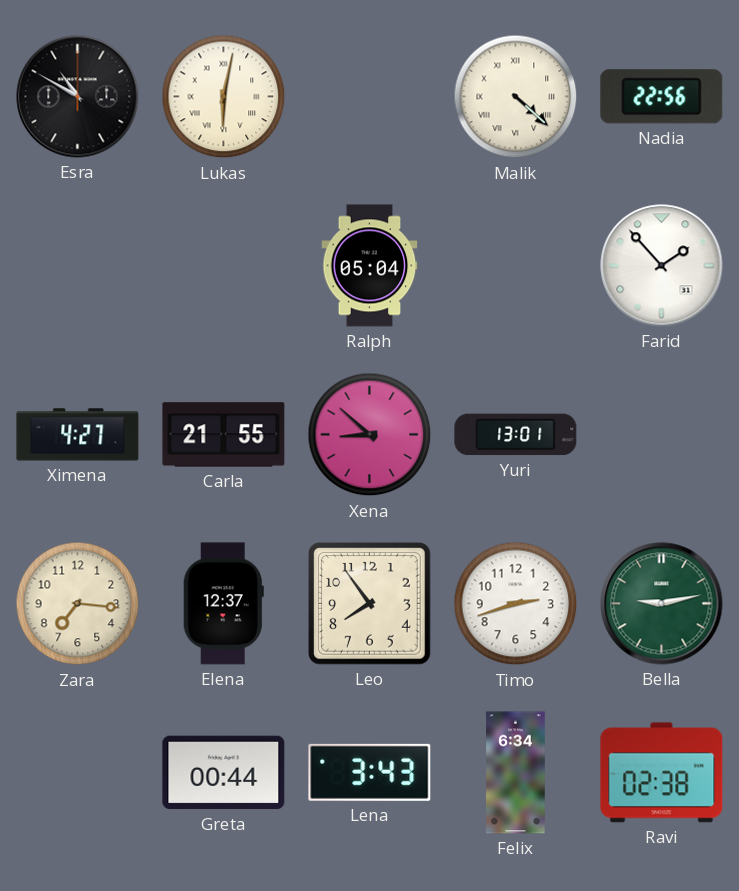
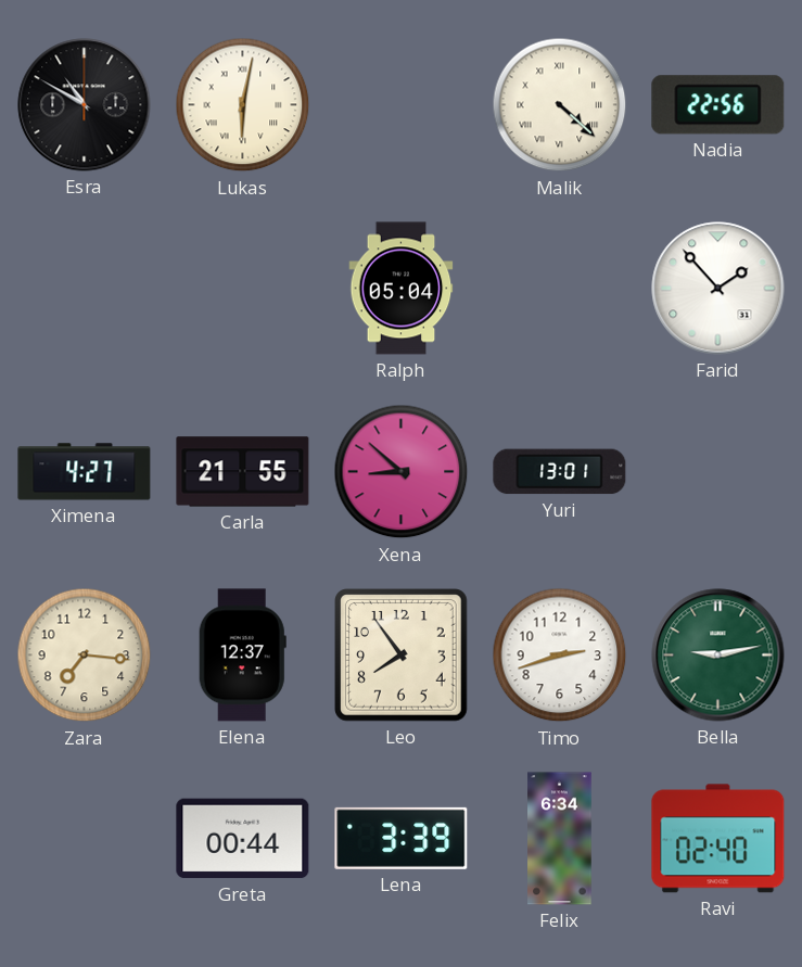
Lena: 3:43 -> 3:39
Ravi: 02:38 -> 02:40
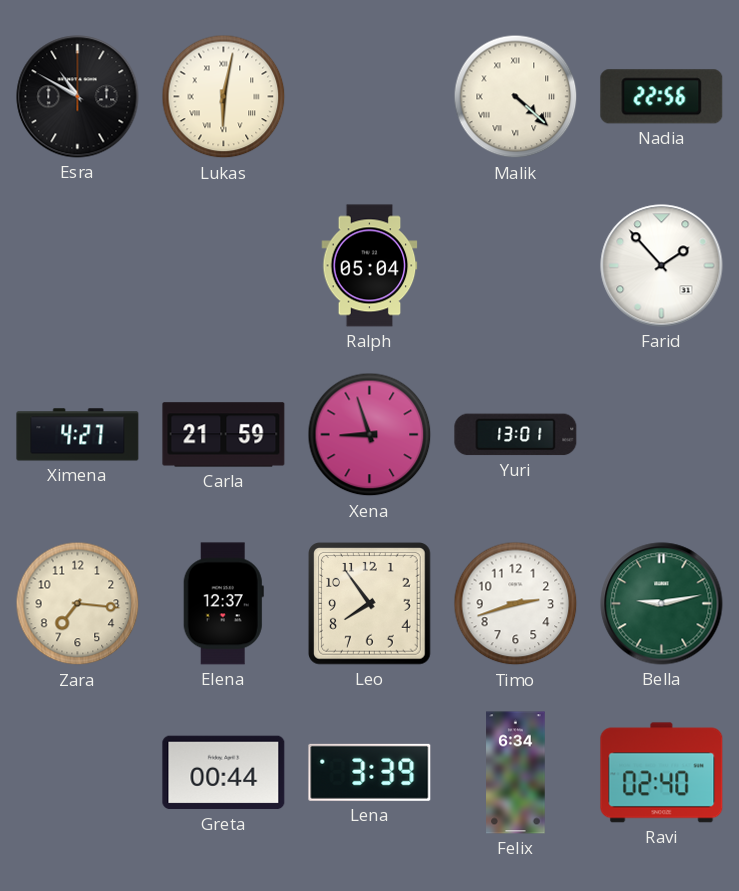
Carla: 21:55 -> 21:59
Xena: 8:52 -> 8:57
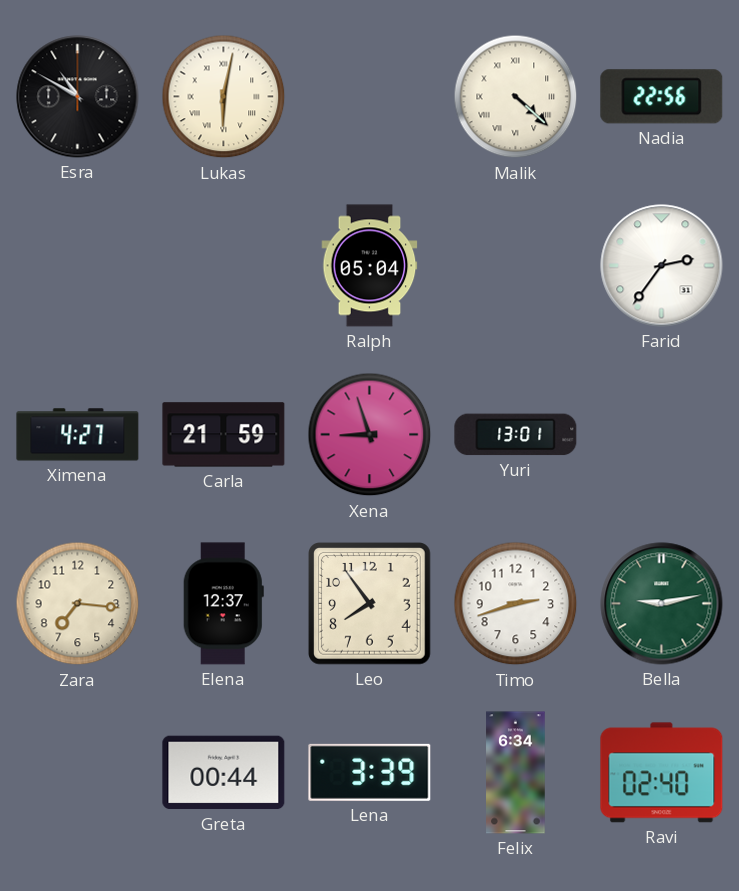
Farid: 1:53 -> 2:36
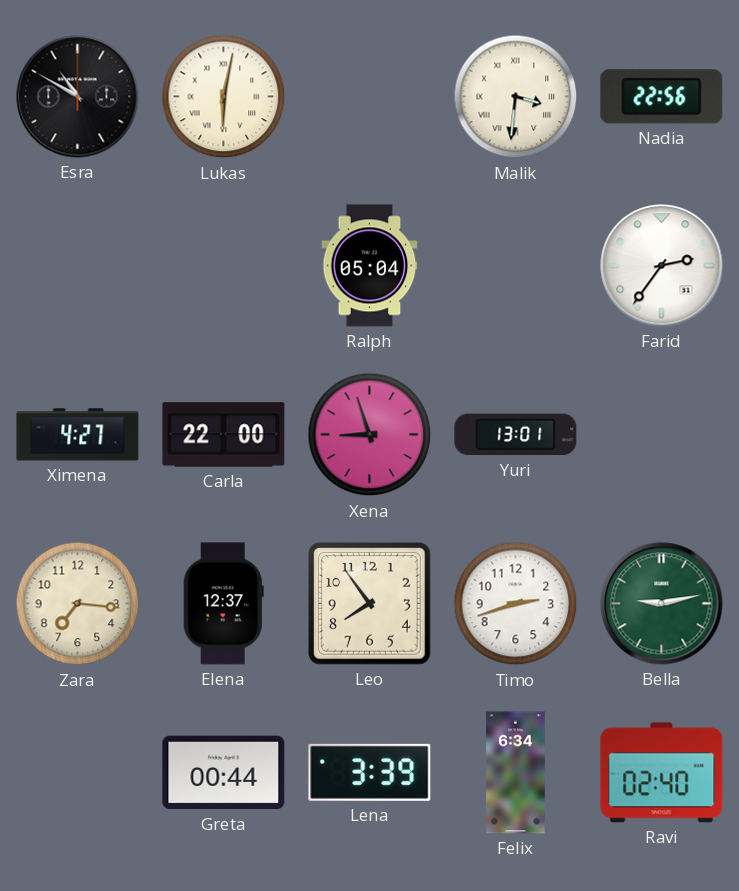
Malik: 4:22 -> 3:31
Carla: 21:59 -> 22:00
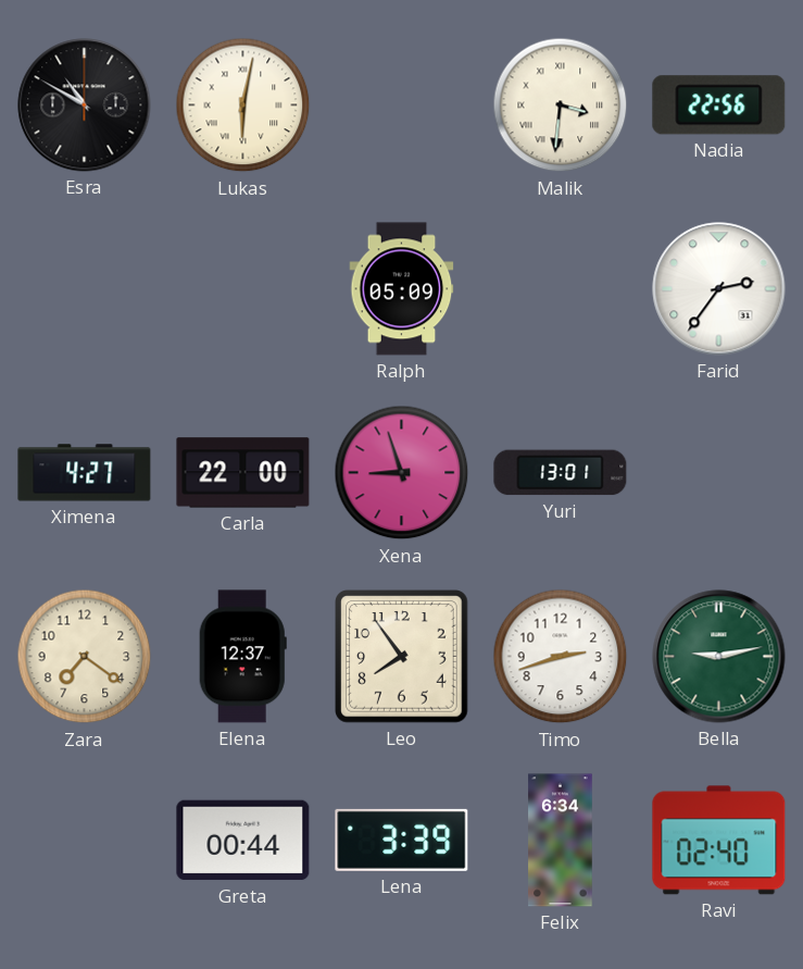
Ralph: 05:04 -> 05:09
Zara: 7:16 -> 7:21
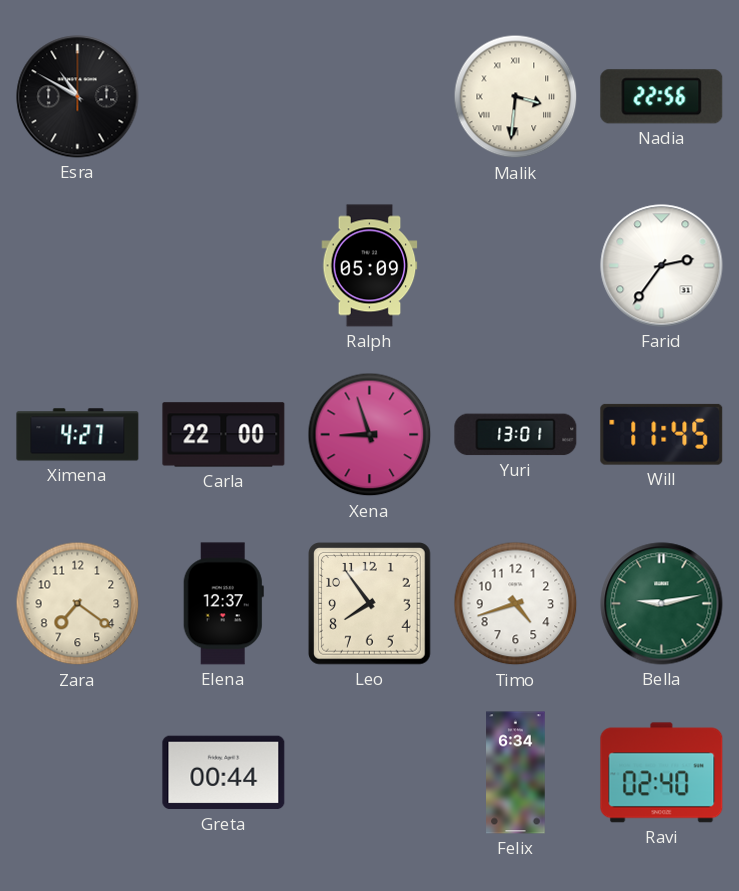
Lukas: 6:02 -> none
Will: none -> 11:45
Timo: 2:42 -> 4:42
Lena: 3:39 -> none
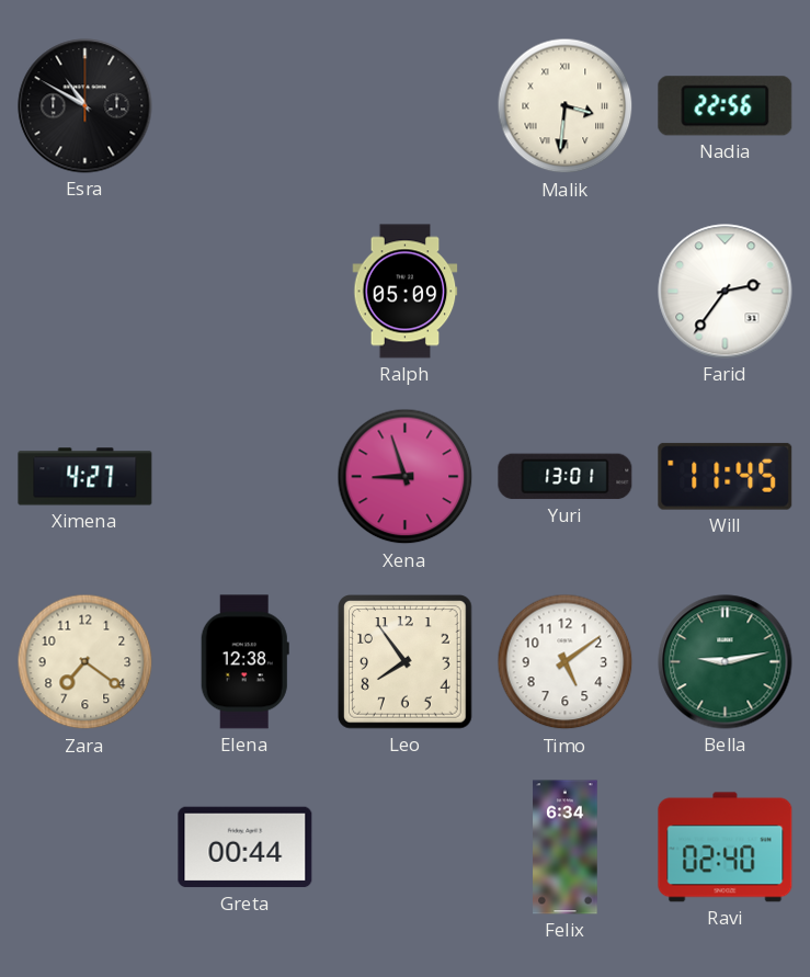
Carla: 22:00 -> none
Elena: 12:37 -> 12:38
Timo: 4:42 -> 5:09
